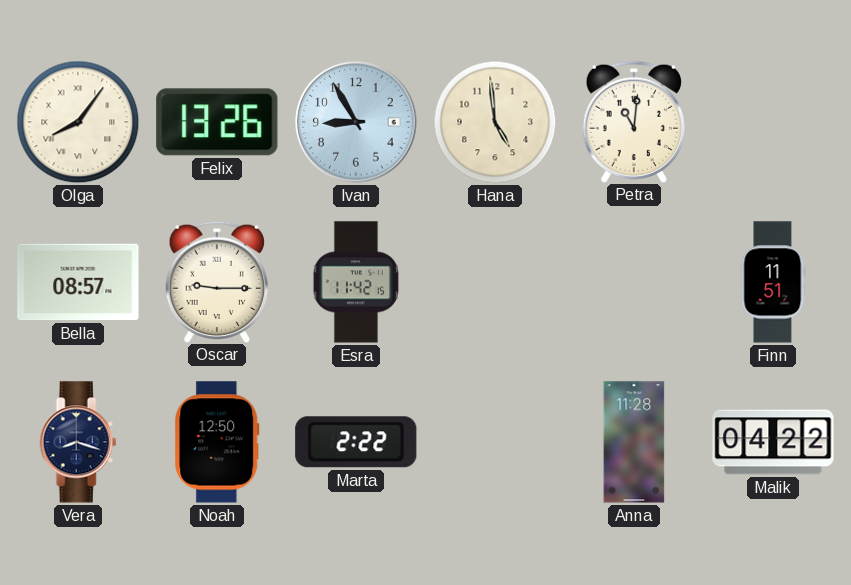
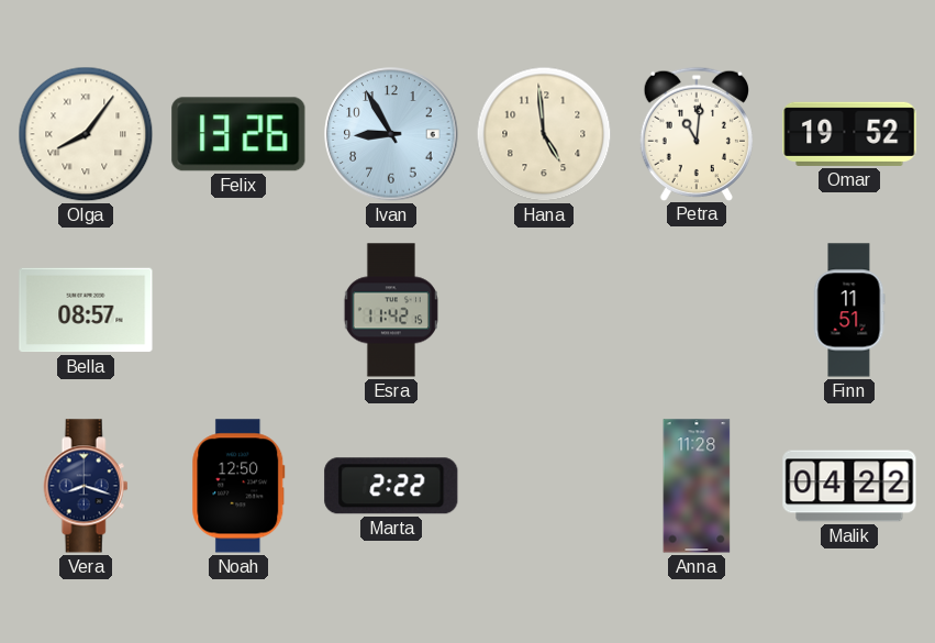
Omar: none -> 19:52
Oscar: 9:15 -> none
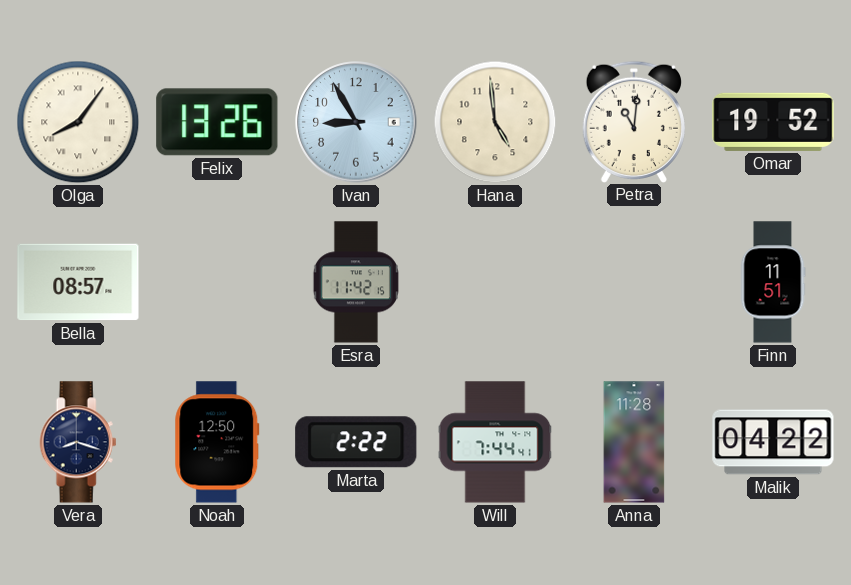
Will: none -> 7:44
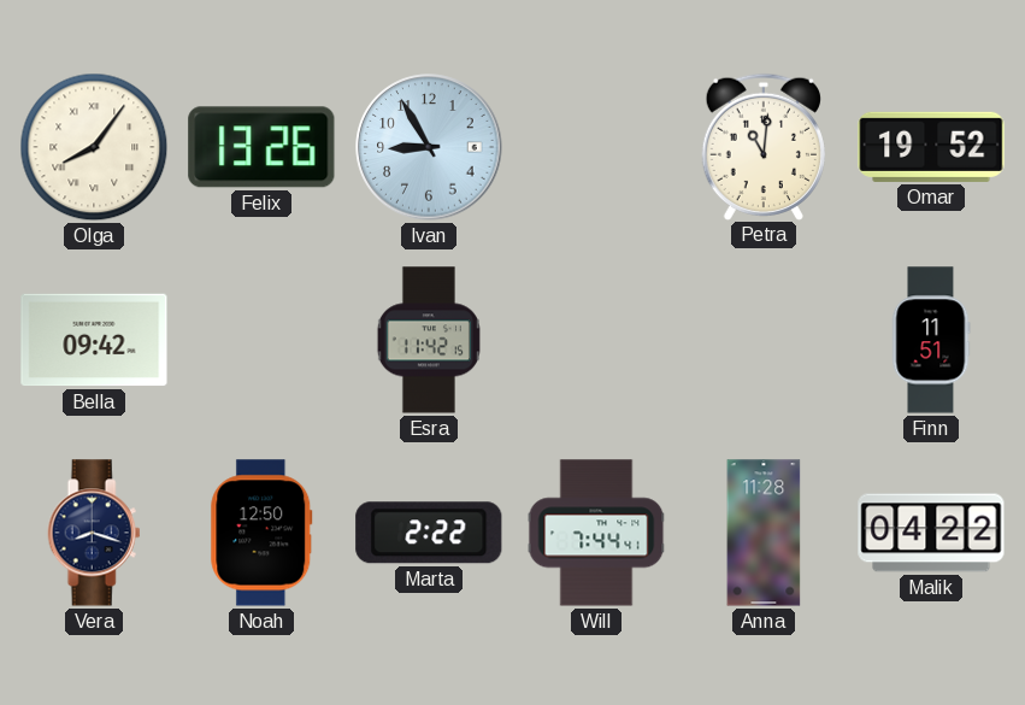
Hana: 4:59 -> none
Bella: 08:57 -> 09:42
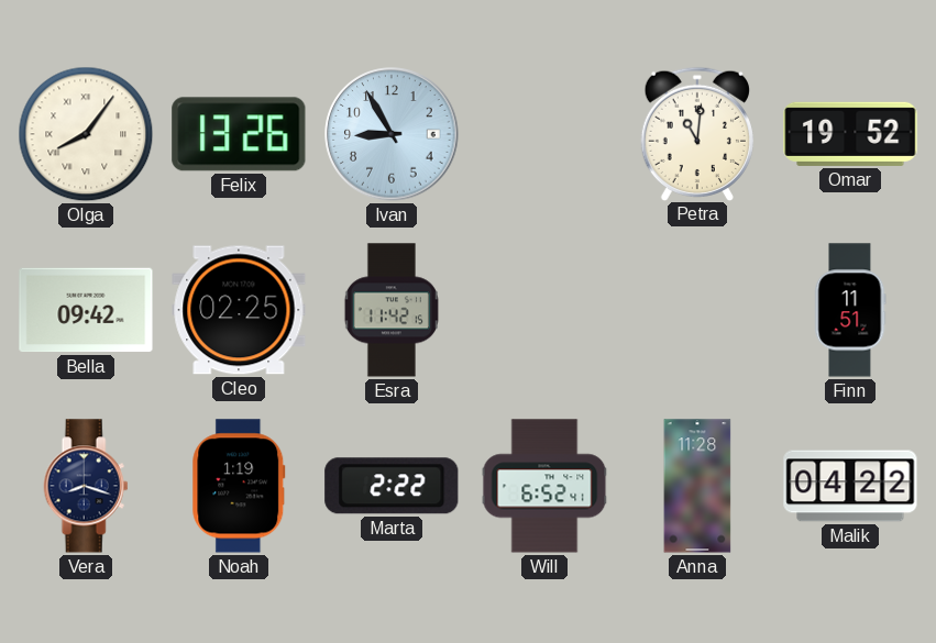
Cleo: none -> 02:25
Noah: 12:50 -> 1:19
Will: 7:44 -> 6:52
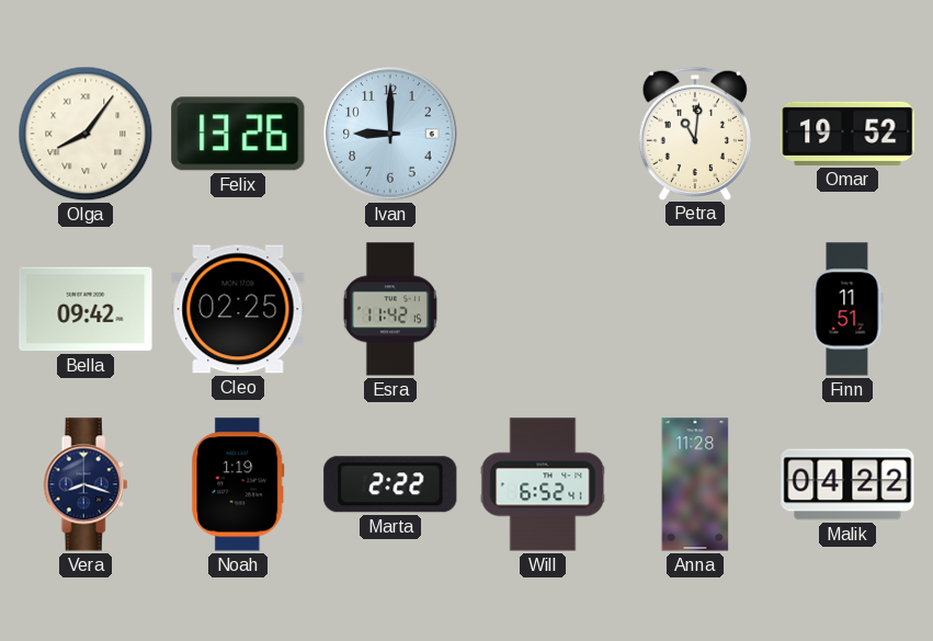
Ivan: 8:55 -> 9:00
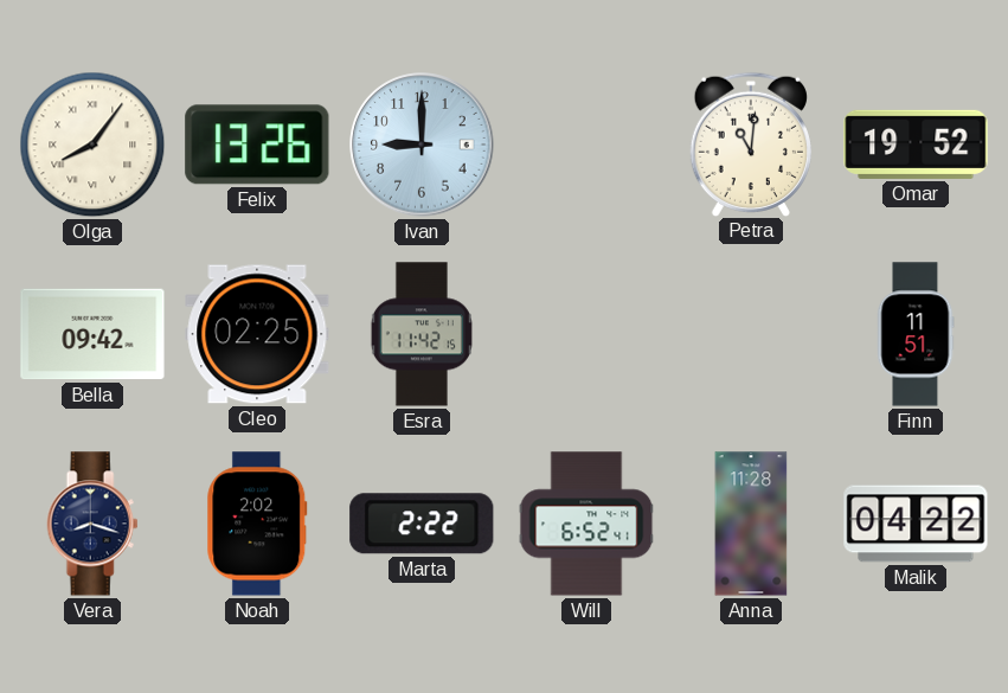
Noah: 1:19 -> 2:02
